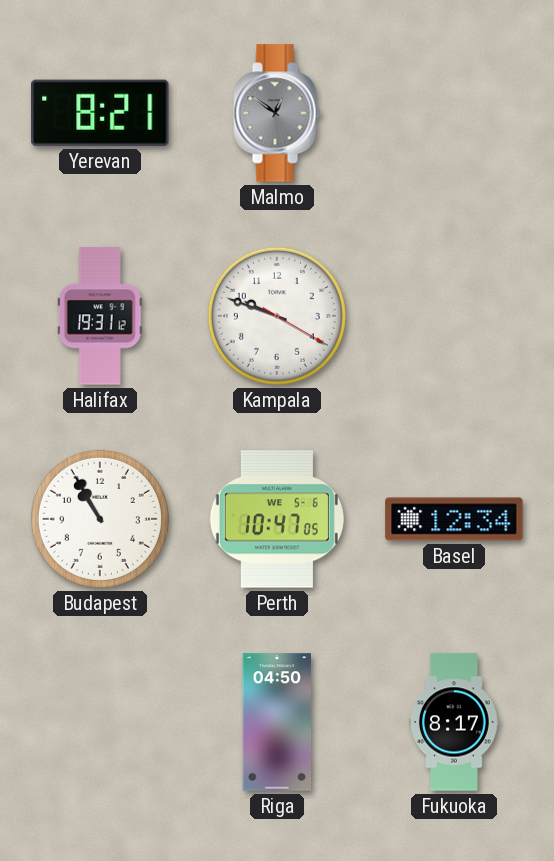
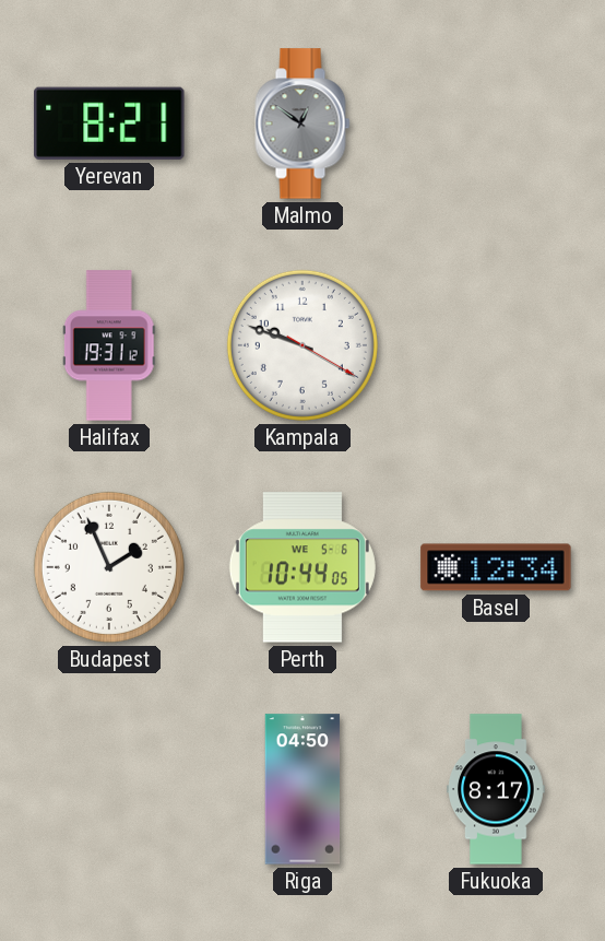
Budapest: 10:55 -> 1:56
Perth: 10:47 -> 10:44
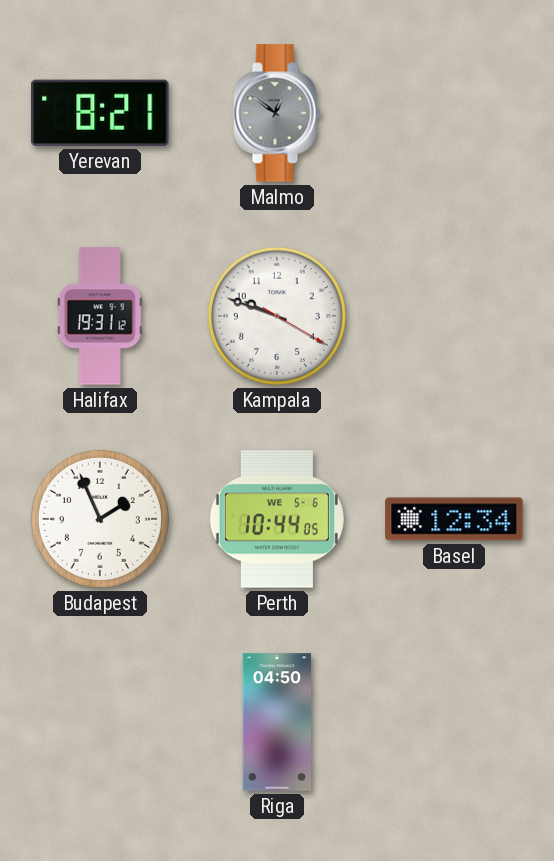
Fukuoka: 8:17 -> none
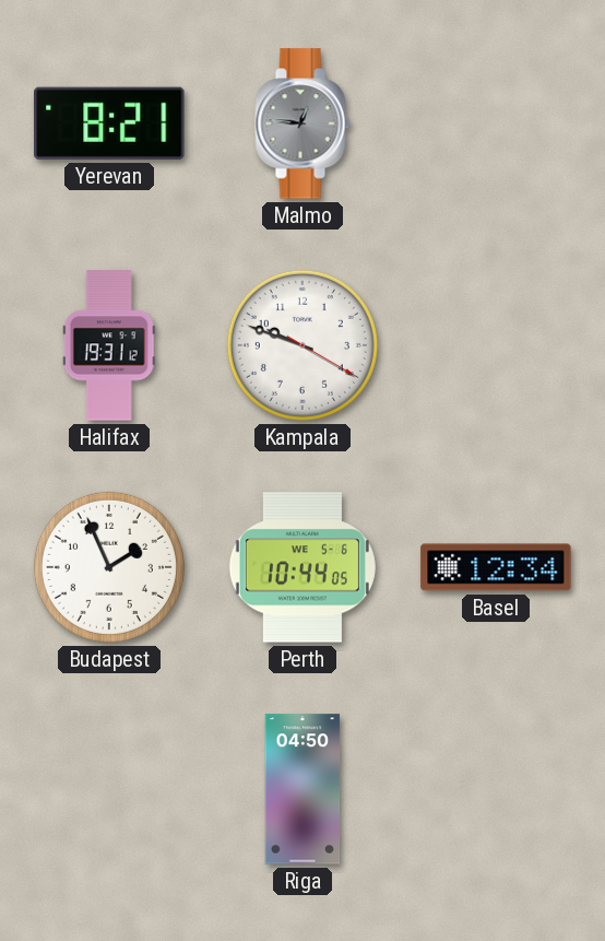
Malmo: 12:51 -> 12:46
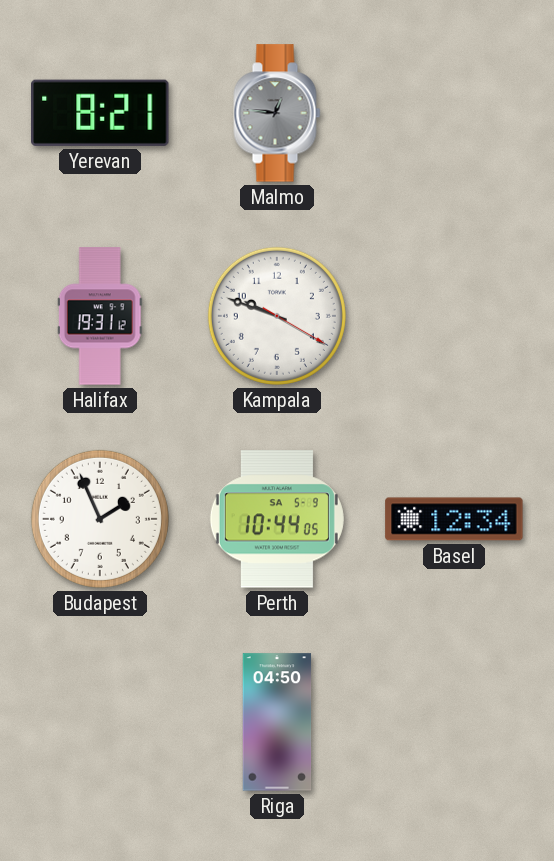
Perth date: WE 5-6 -> SA 5-9
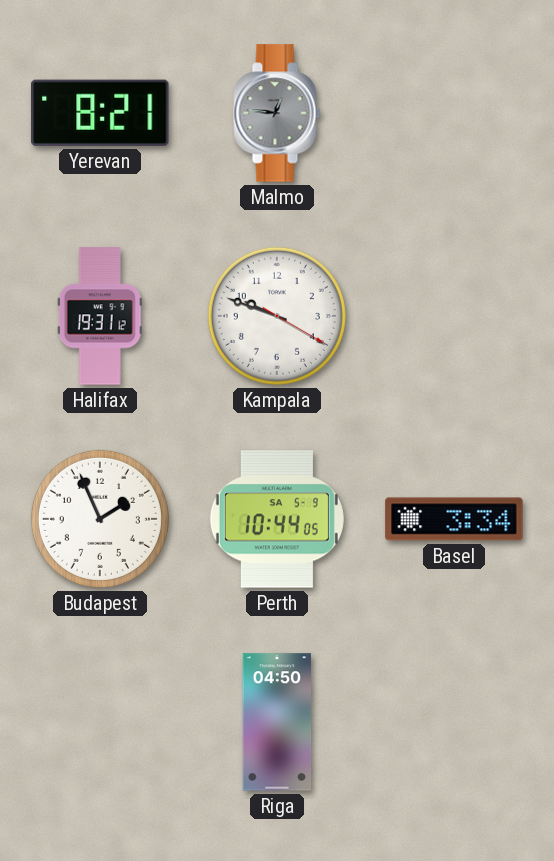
Basel: 12:34 -> 3:34
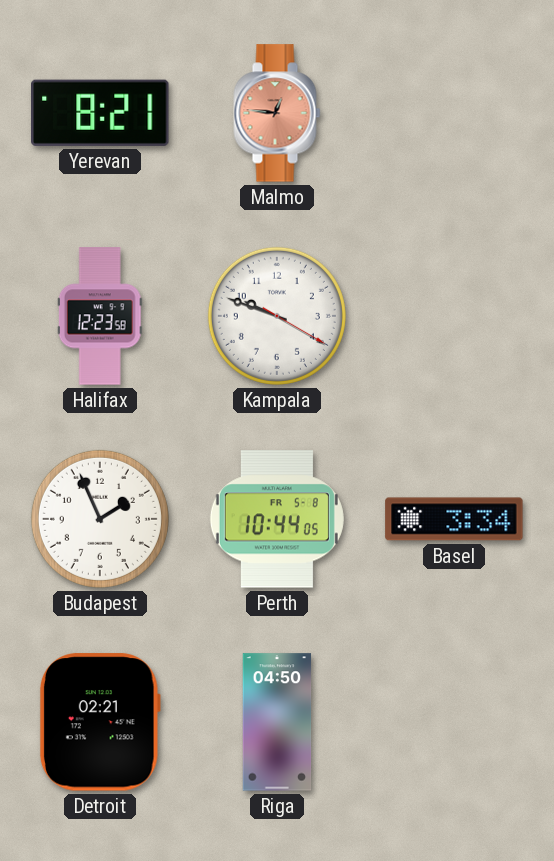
Malmo dial: grey -> salmon
Halifax: 19:31 -> 12:23
Perth date: SA 5-9 -> FR 5-8
Detroit: none -> 02:21
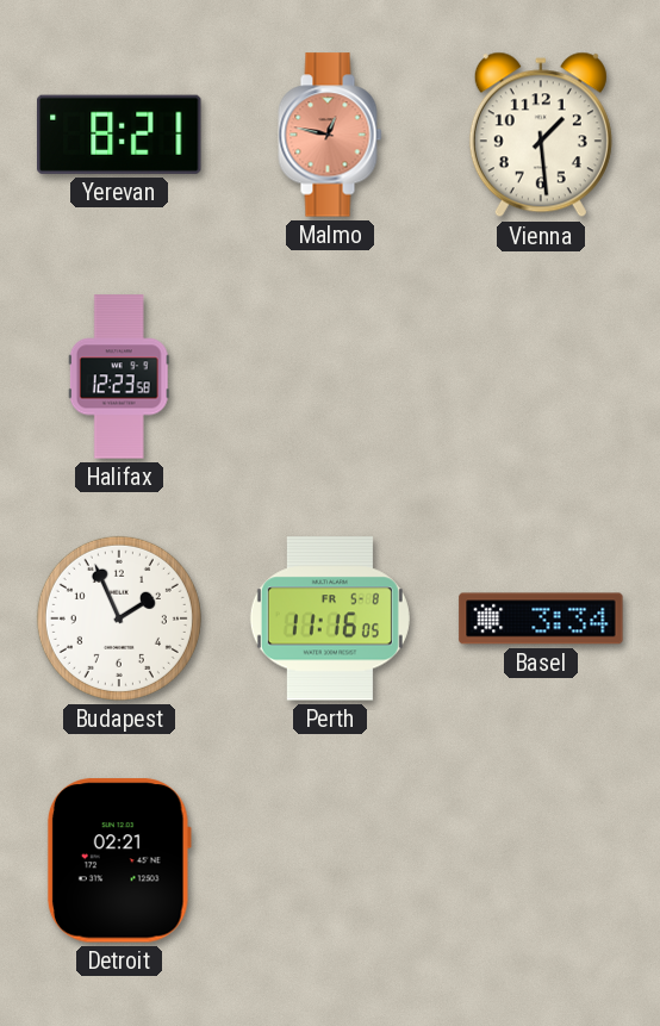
Malmo: 12:46 -> 12:47
Vienna: none -> 1:29
Kampala: 9:48 -> none
Perth: 10:44 -> 11:16
Riga: 04:50 -> none
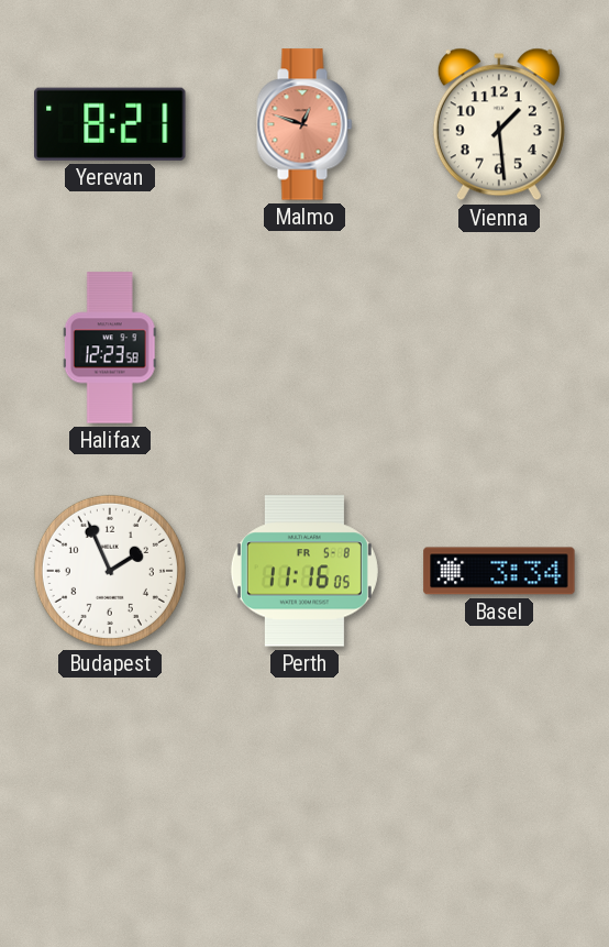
Malmo: 12:47 -> 12:48
Detroit: 02:21 -> none
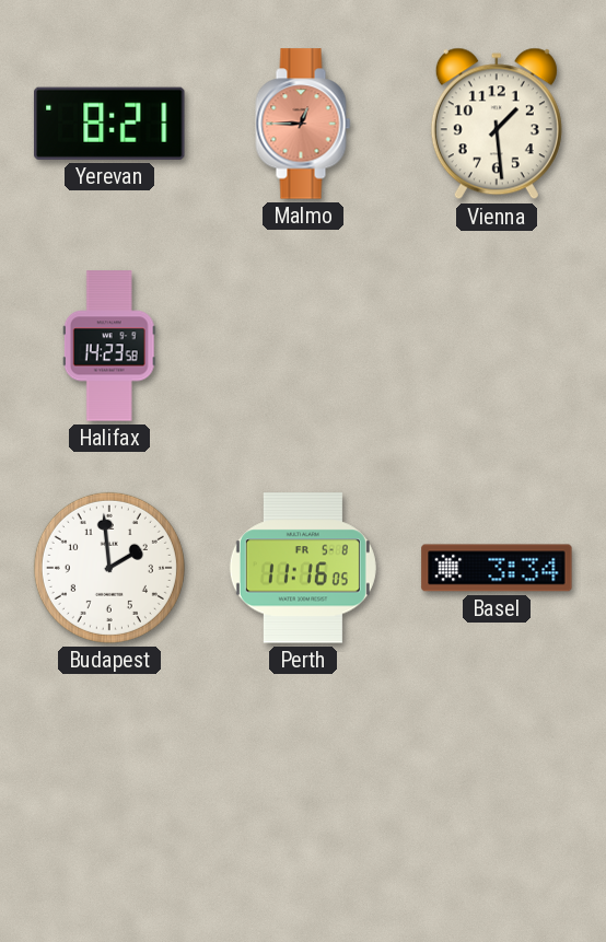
Malmo: 12:48 -> 12:45
Halifax: 12:23 -> 14:23
Budapest: 1:56 -> 1:59
